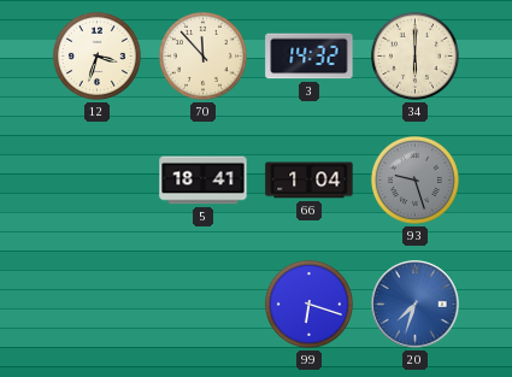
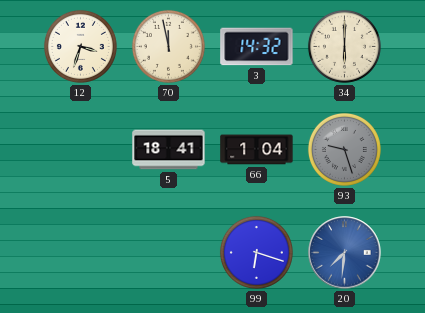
70: 11:53 -> 11:58
20: 7:33 -> 7:31
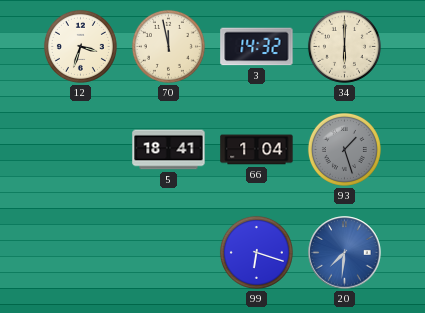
93: 9:27 -> 1:27
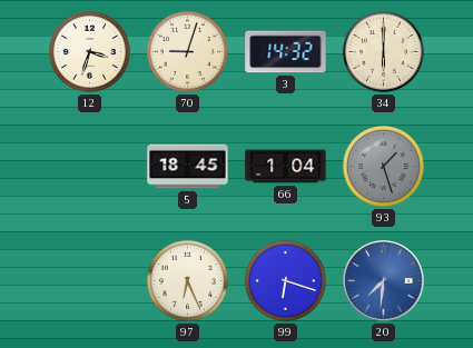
70: 11:58 -> 9:03
5: 18:41 -> 18:45
97: none -> 6:26
